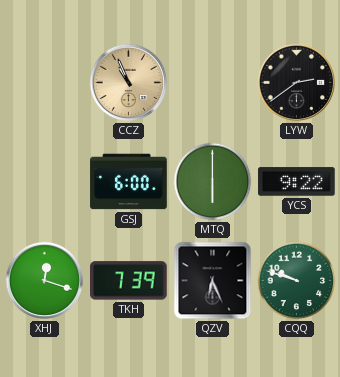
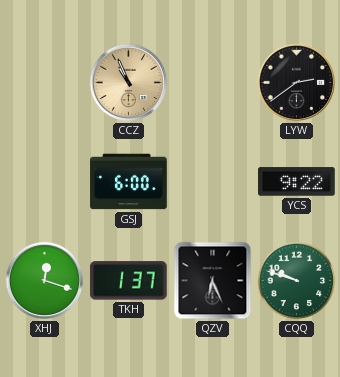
MTQ: 6:00 -> none
TKH: 7:39 -> 1:37
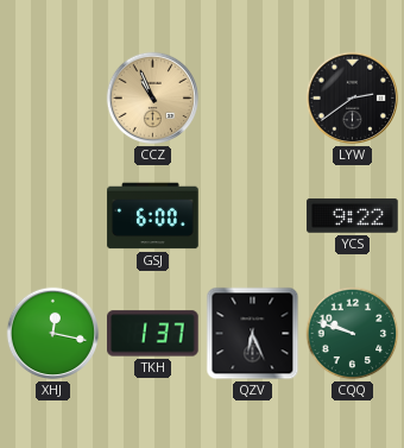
XHJ: 12:18 -> 12:17
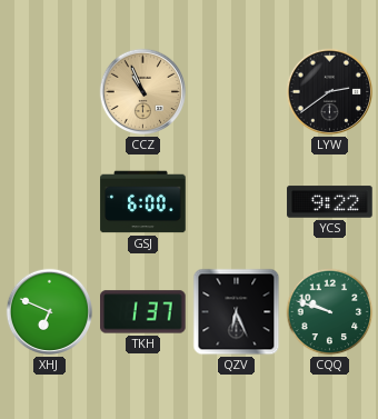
XHJ: 12:17 -> 6:49
